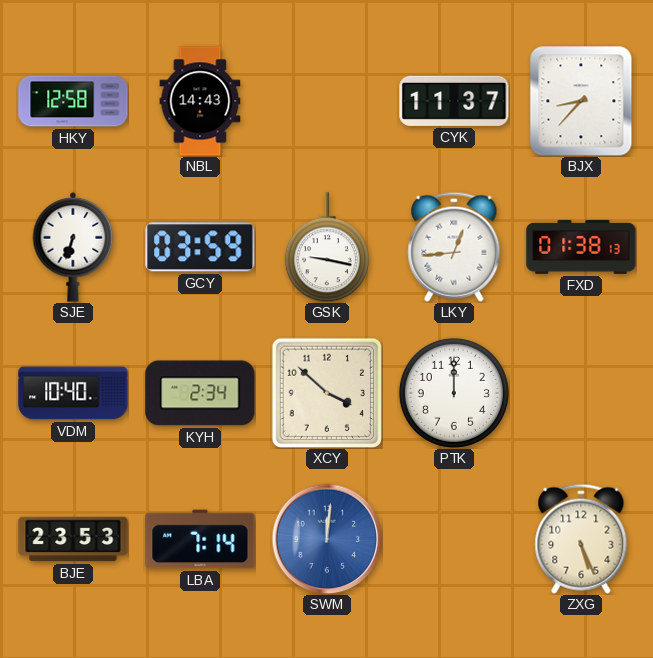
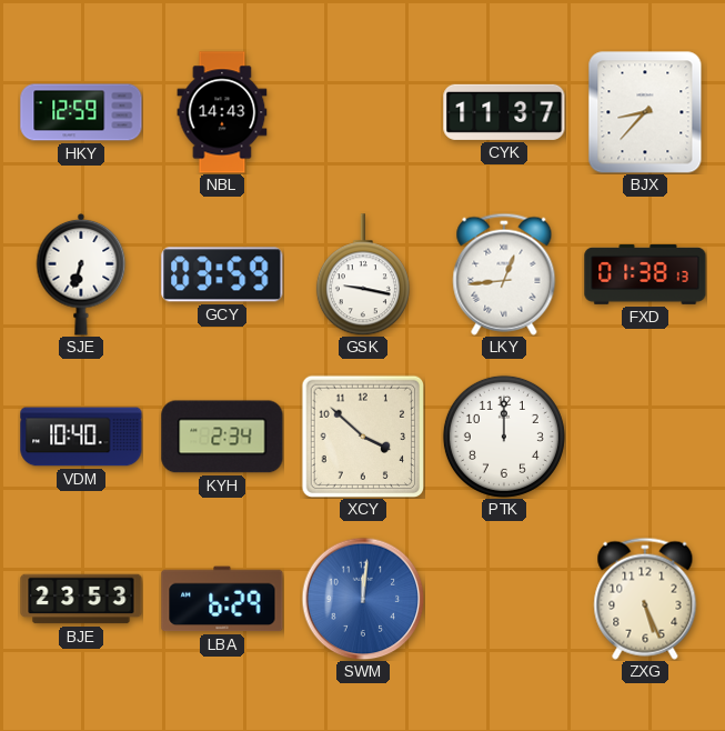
HKY: 12:58 -> 12:59
LBA: 7:14 -> 6:29
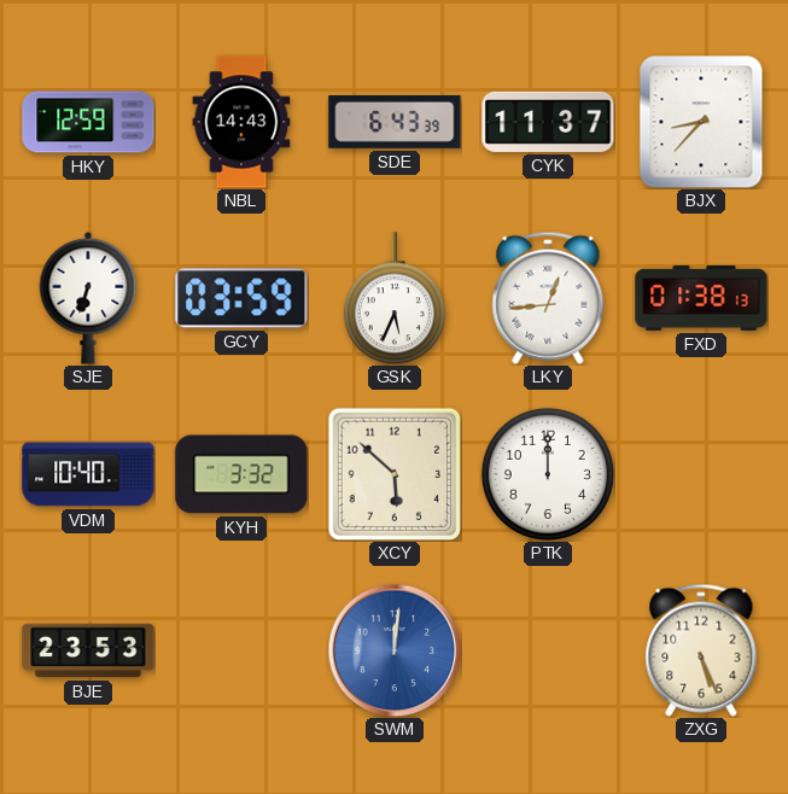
SDE: none -> 6:43
GSK: 9:17 -> 5:34
KYH: 2:34 -> 3:32
XCY: 3:52 -> 5:52
LBA: 6:29 -> none
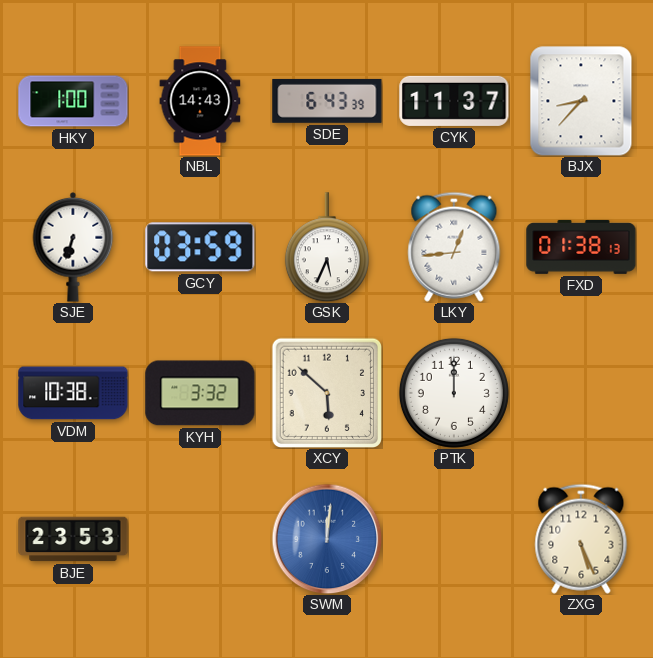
HKY: 12:59 -> 1:00
VDM: 10:40 -> 10:38
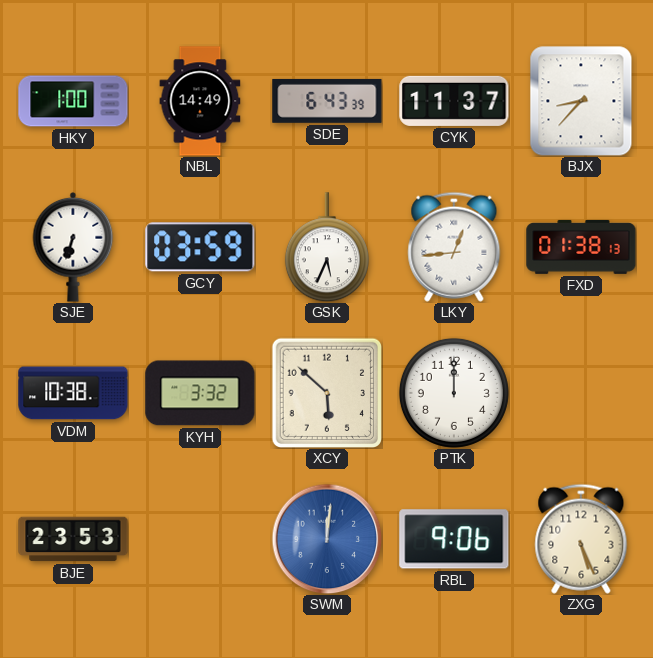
NBL: 14:43 -> 14:49
RBL: none -> 9:06
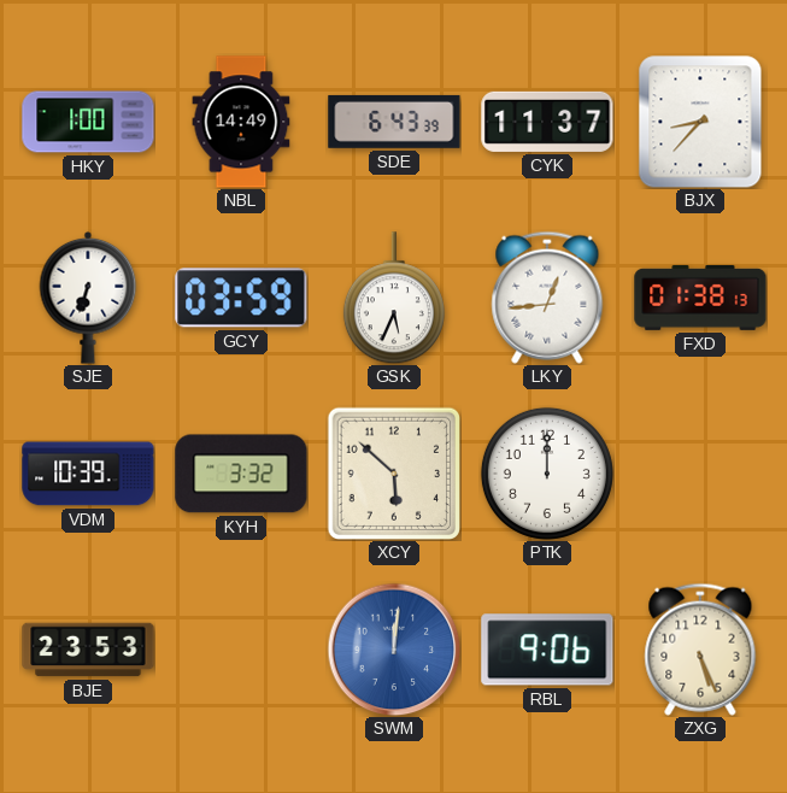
VDM: 10:38 -> 10:39
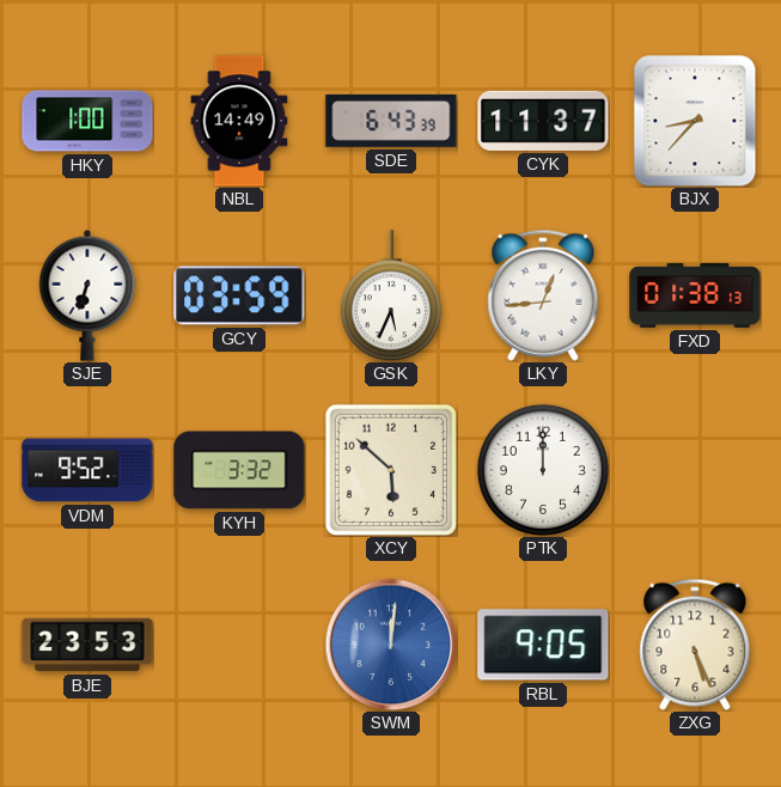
VDM: 10:39 -> 9:52
RBL: 9:06 -> 9:05
